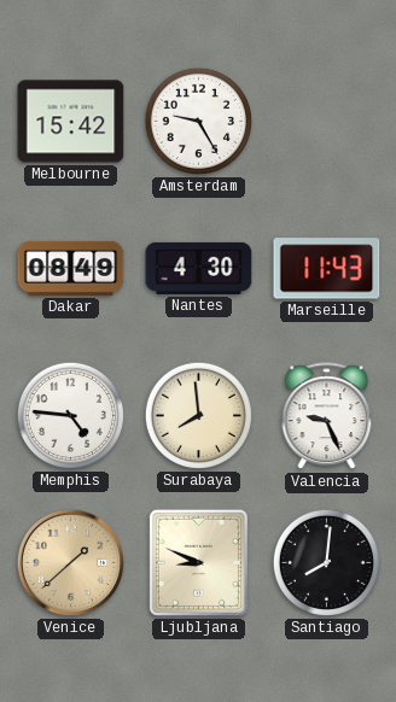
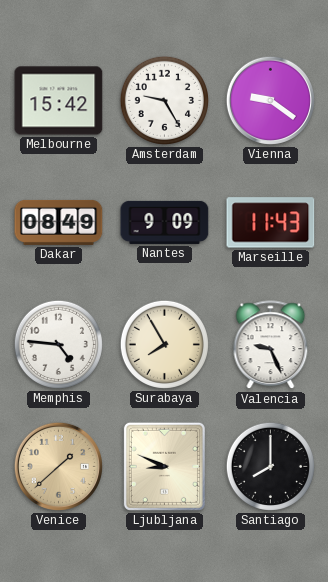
Vienna: none -> 9:21
Nantes: 4:30 -> 9:09
Surabaya: 7:59 -> 7:55
Santiago: 8:01 -> 8:00
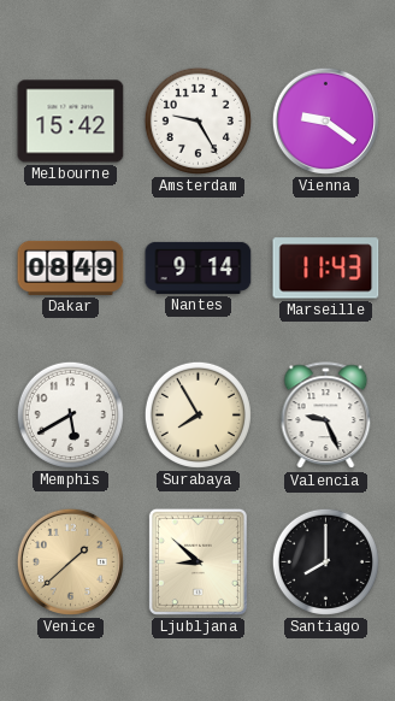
Nantes: 9:09 -> 9:14
Memphis: 4:46 -> 5:40
Ljubljana: 8:49 -> 8:52
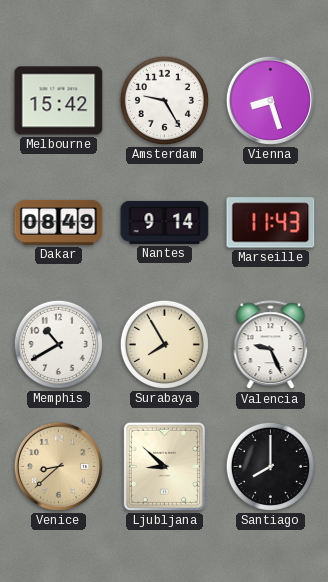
Vienna: 9:21 -> 8:27
Memphis: 5:40 -> 10:40
Venice: 1:38 -> 8:38
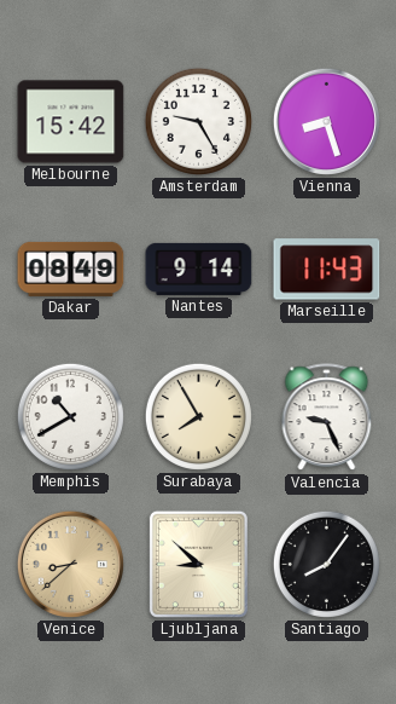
Santiago: 8:00 -> 8:06
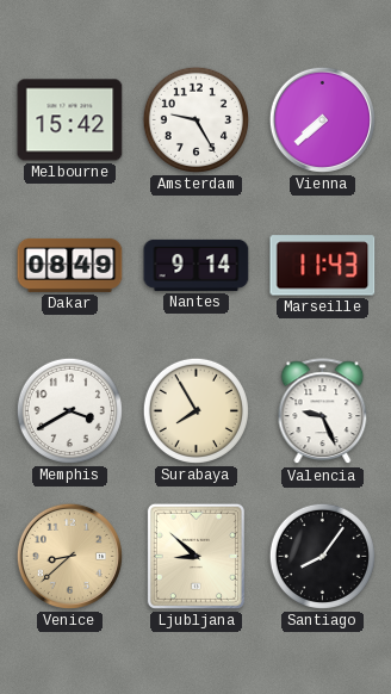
Vienna: 8:27 -> 7:38
Memphis: 10:40 -> 3:40
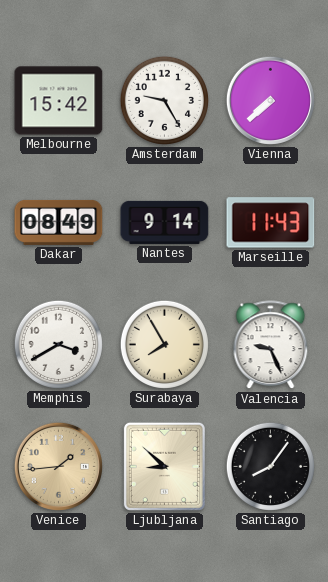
Venice: 8:38 -> 1:44
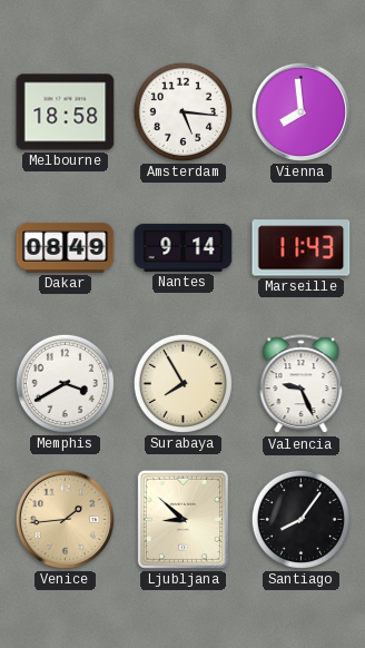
Melbourne: 15:42 -> 18:58
Amsterdam: 9:25 -> 5:16
Vienna: 7:38 -> 7:59
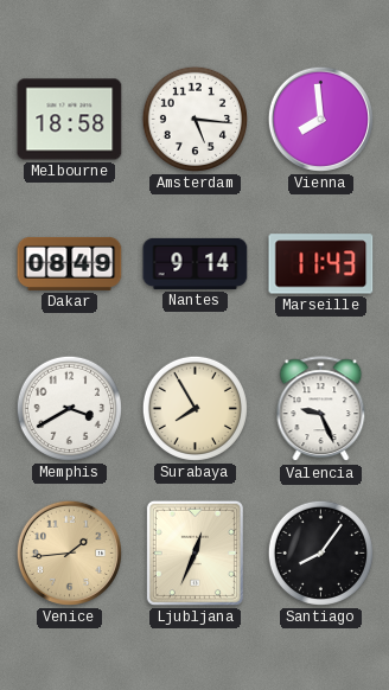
Ljubljana: 8:52 -> 12:34
